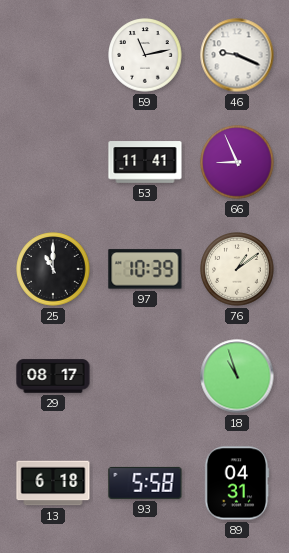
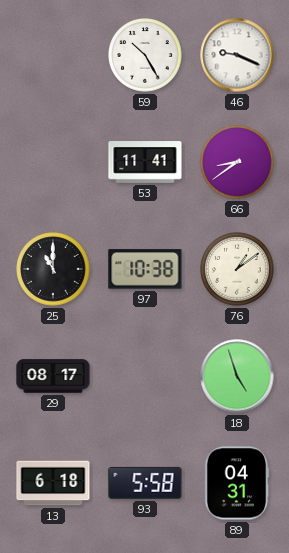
59: 11:13 -> 10:25
66: 8:56 -> 8:39
97: 10:39 -> 10:38
18: 10:57 -> 4:57
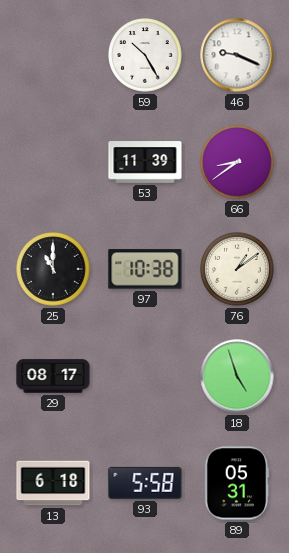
53: 11:41 -> 11:39
89: 04:31 -> 05:31
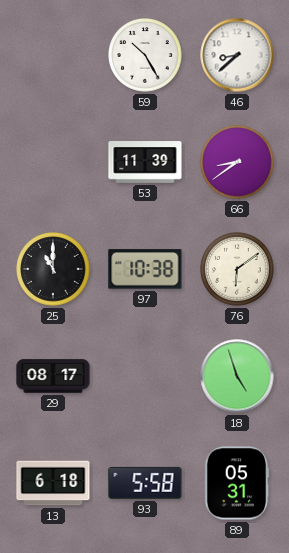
46: 9:19 -> 8:38
76: 1:09 -> 6:09
